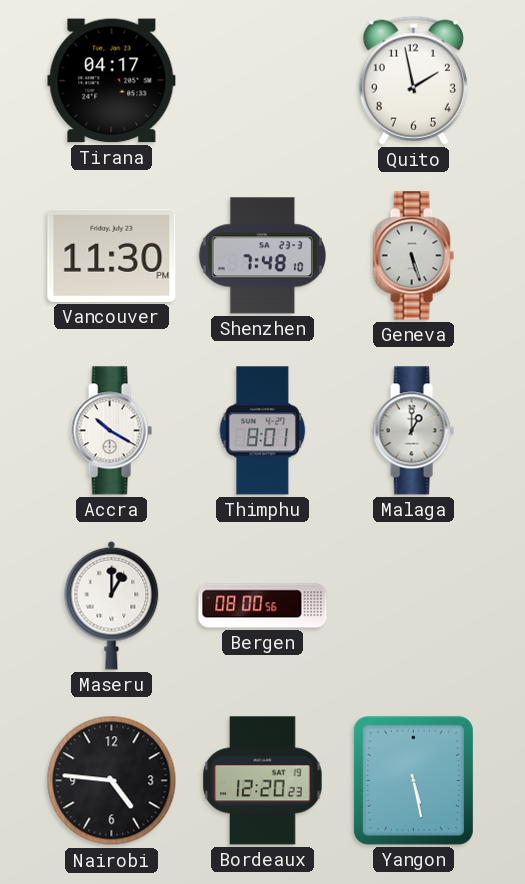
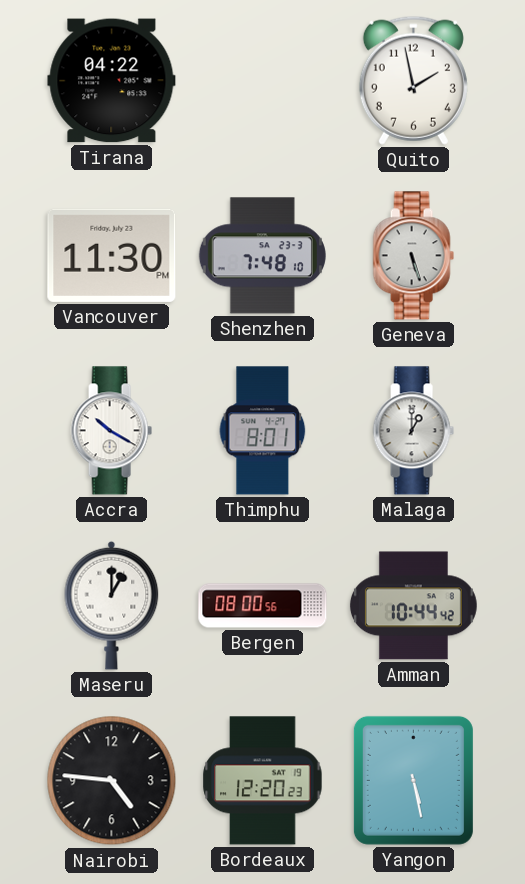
Tirana: 04:17 -> 04:22
Amman: none -> 10:44
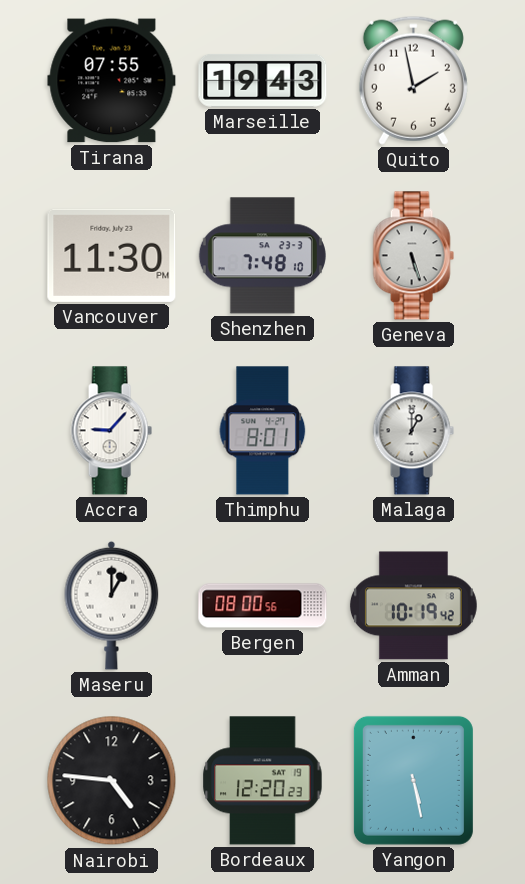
Tirana: 04:22 -> 07:55
Marseille: none -> 19:43
Accra: 10:20 -> 9:07
Amman: 10:44 -> 10:19
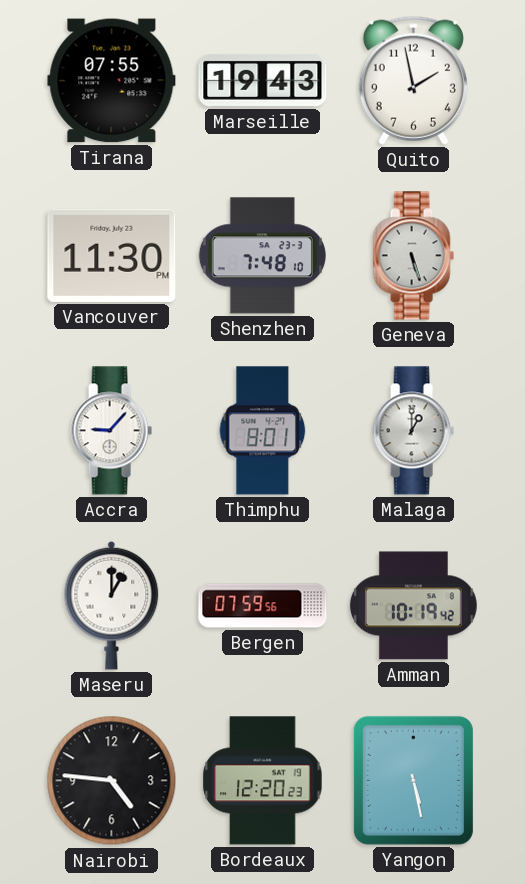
Bergen: 08:00 -> 07:59
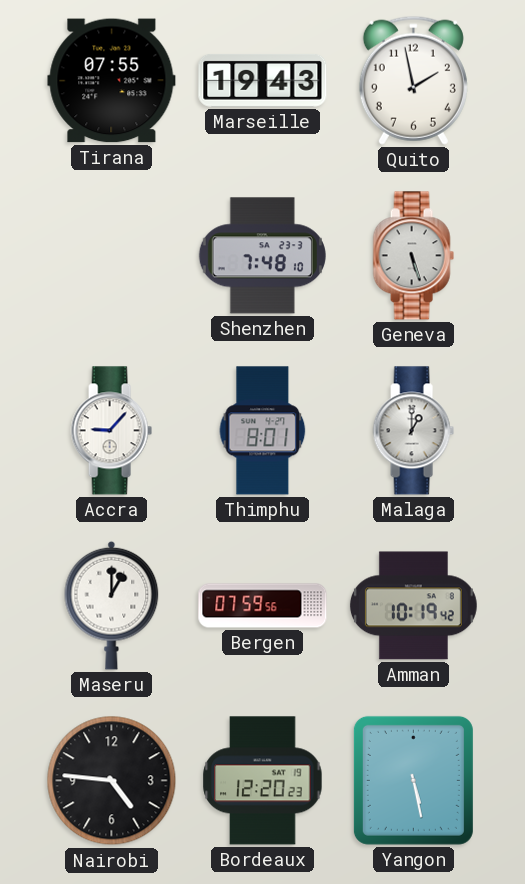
Vancouver: 11:30 -> none
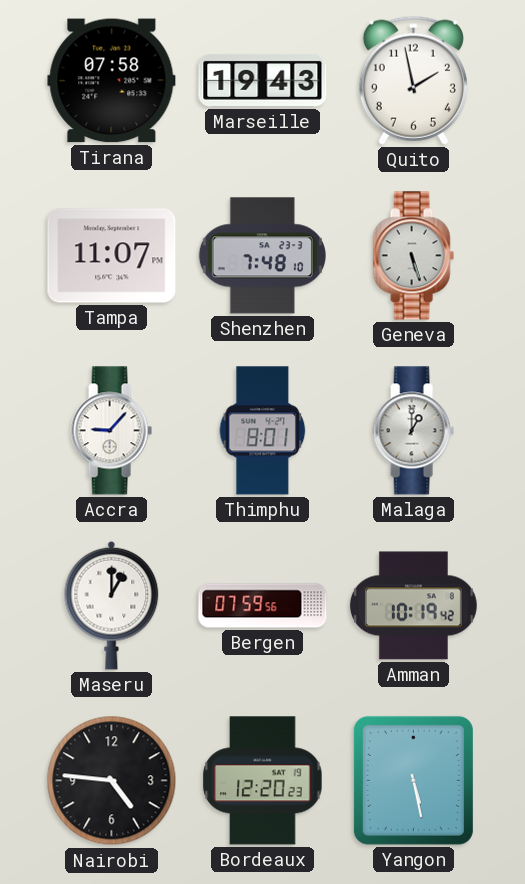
Tirana: 07:55 -> 07:58
Tampa: none -> 11:07
